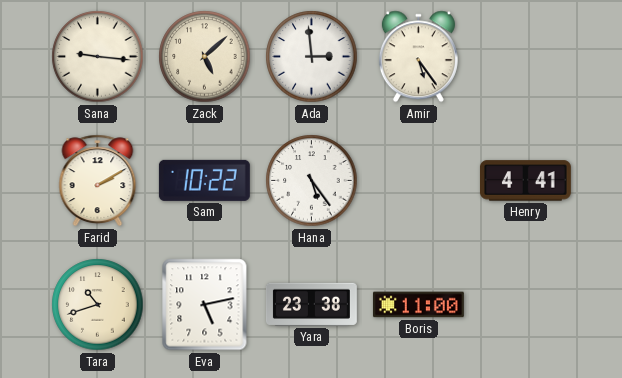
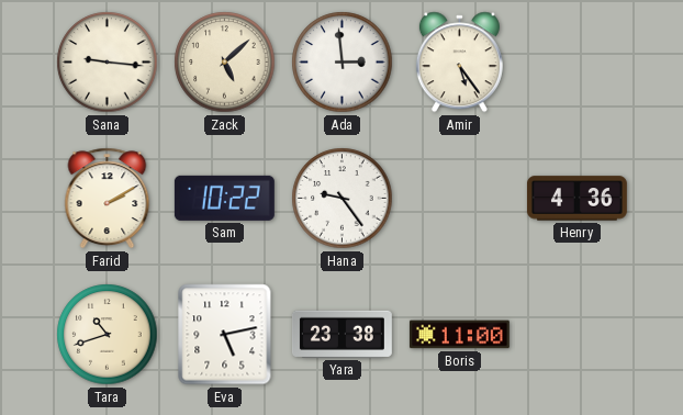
Hana: 5:24 -> 9:24
Henry: 4:41 -> 4:36
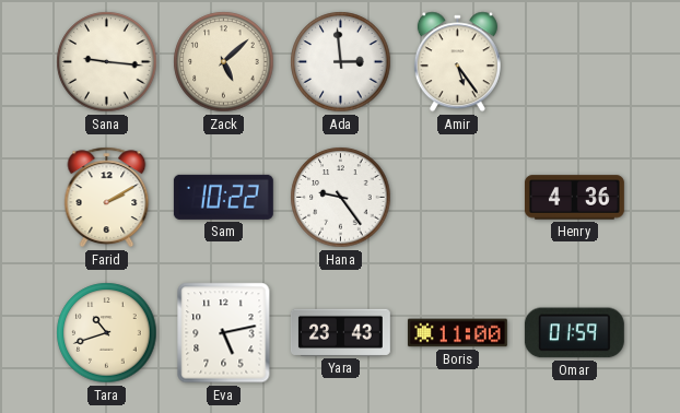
Yara: 23:38 -> 23:43
Omar: none -> 01:59
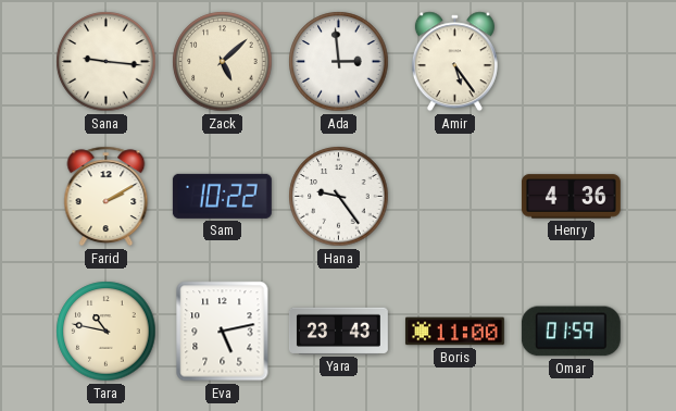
Tara: 10:42 -> 10:47
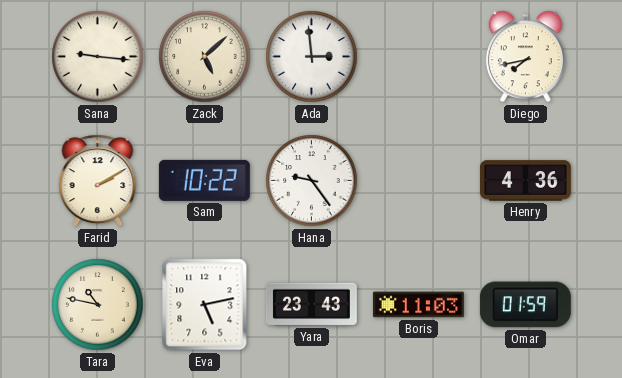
Amir: 5:24 -> none
Diego: none -> 7:43
Boris: 11:00 -> 11:03
